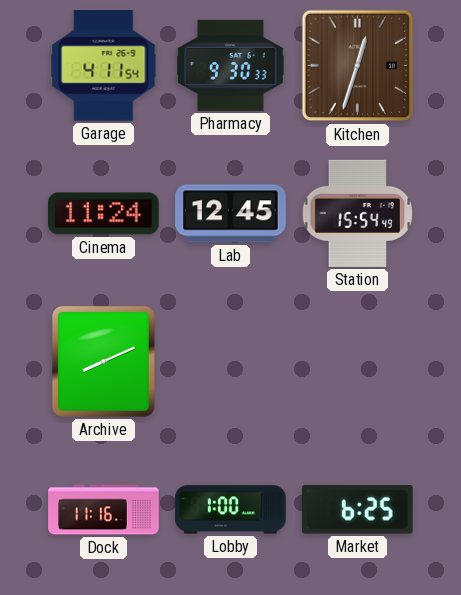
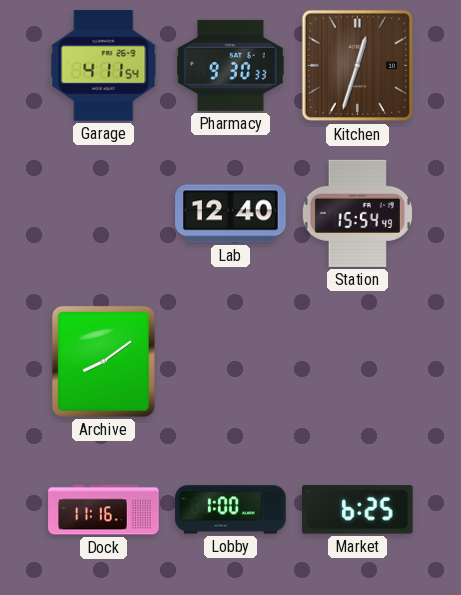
Cinema: 11:24 -> none
Lab: 12:45 -> 12:40
Archive: 8:11 -> 8:09
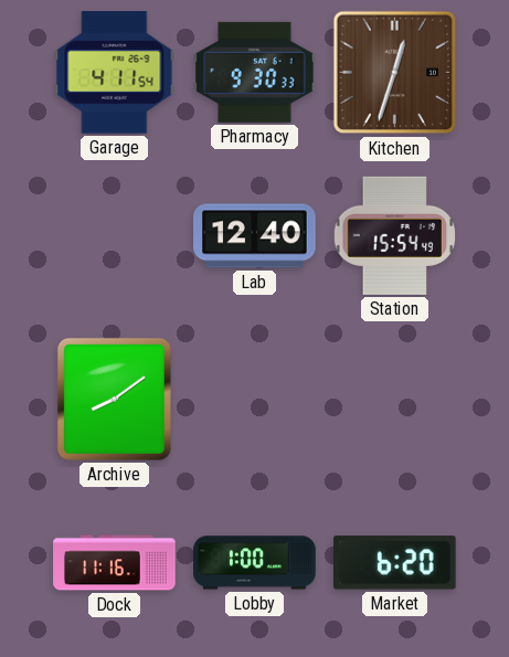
Market: 6:25 -> 6:20
